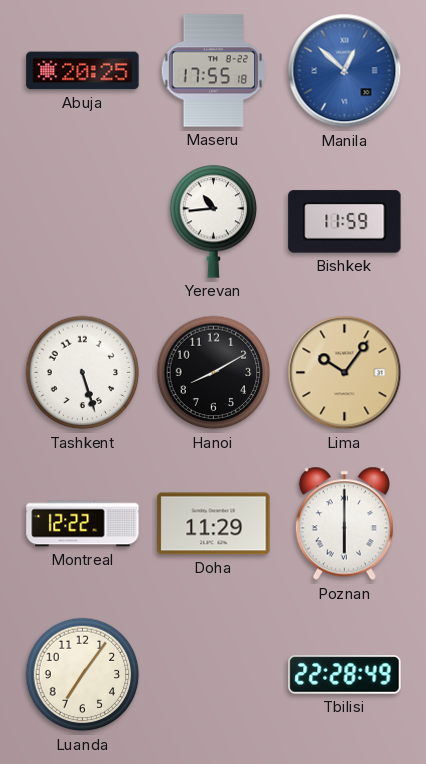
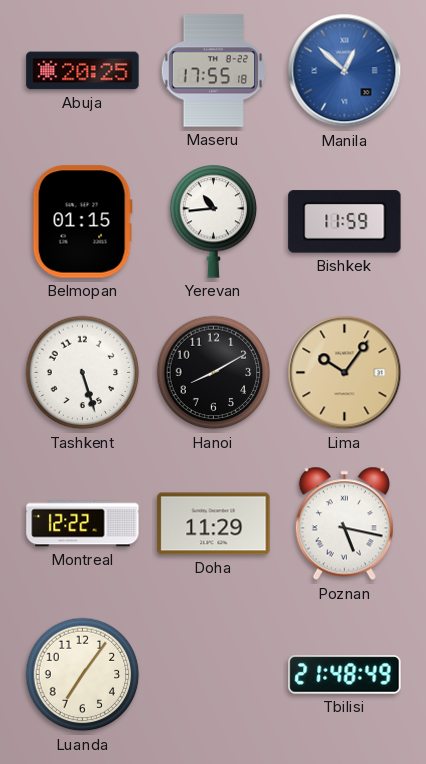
Belmopan: none -> 01:15
Poznan: 6:00 -> 5:17
Tbilisi: 22:28 -> 21:48
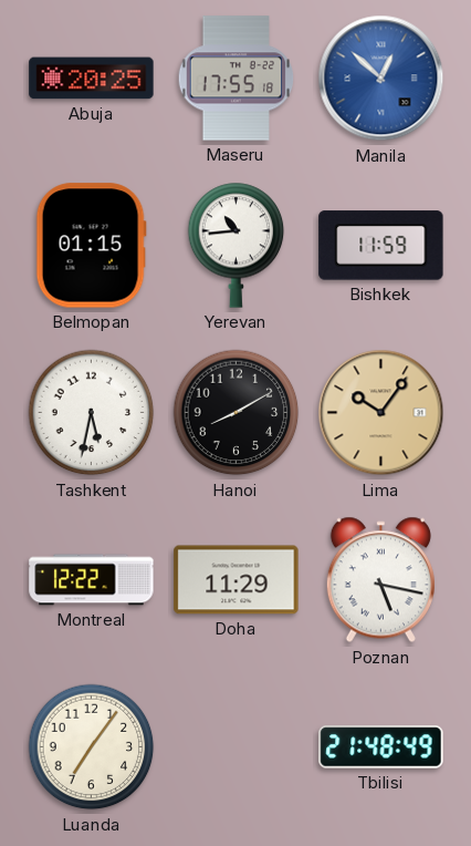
Tashkent: 5:27 -> 5:32
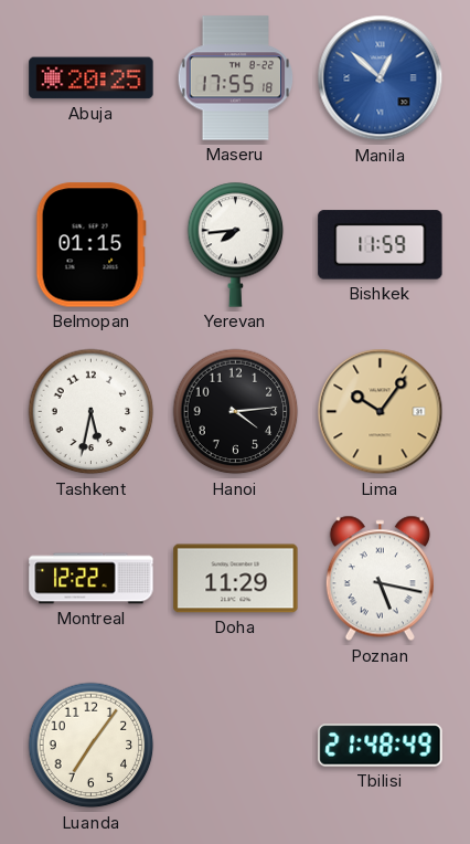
Yerevan: 10:44 -> 7:44
Hanoi: 8:10 -> 4:14
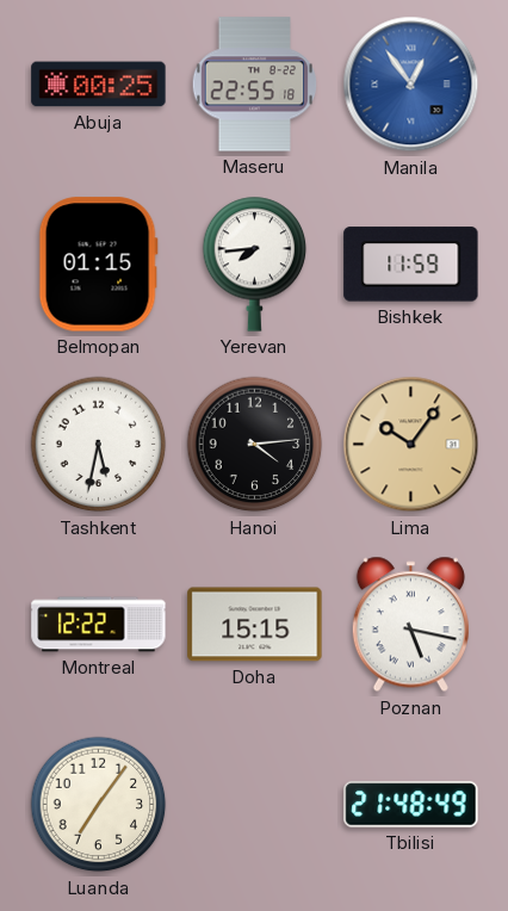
Abuja: 20:25 -> 00:25
Maseru: 17:55 -> 22:55
Manila: 12:52 -> 12:54
Doha: 11:29 -> 15:15
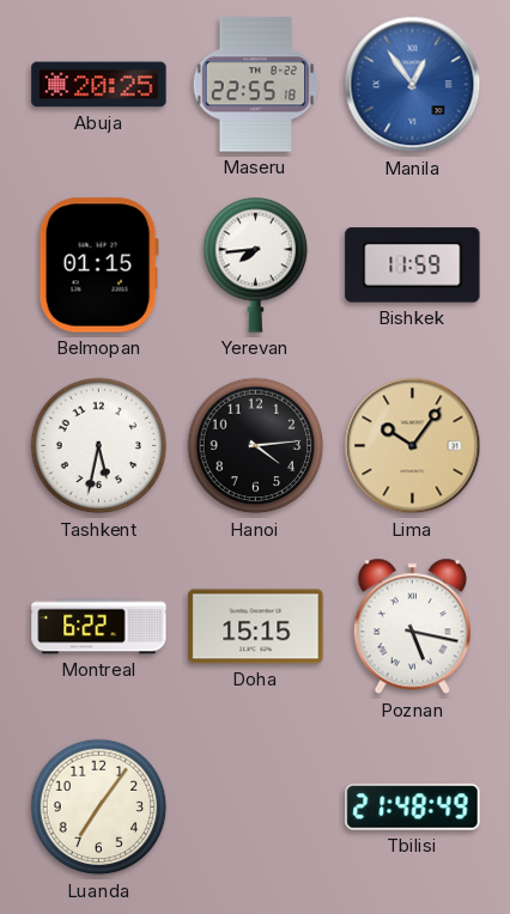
Abuja: 00:25 -> 20:25
Montreal: 12:22 -> 6:22
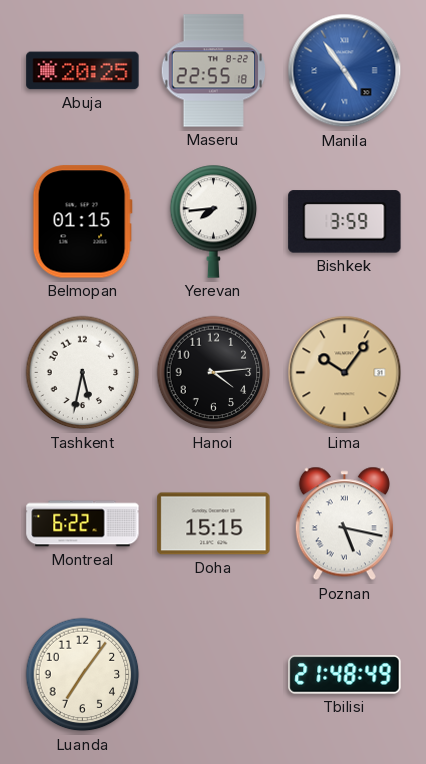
Manila: 12:54 -> 4:54
Bishkek: 11:59 -> 3:59
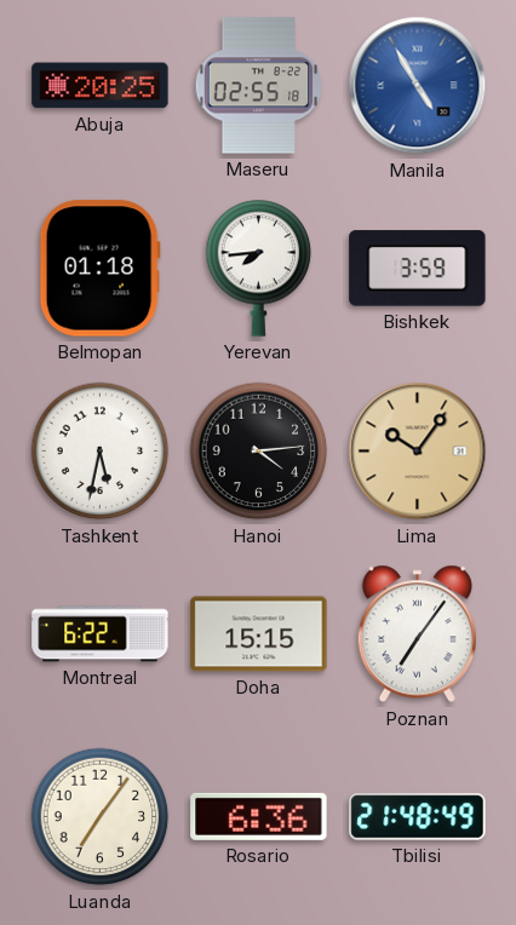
Maseru: 22:55 -> 02:55
Manila: 4:54 -> 4:55
Belmopan: 01:15 -> 01:18
Poznan: 5:17 -> 7:06
Rosario: none -> 6:36
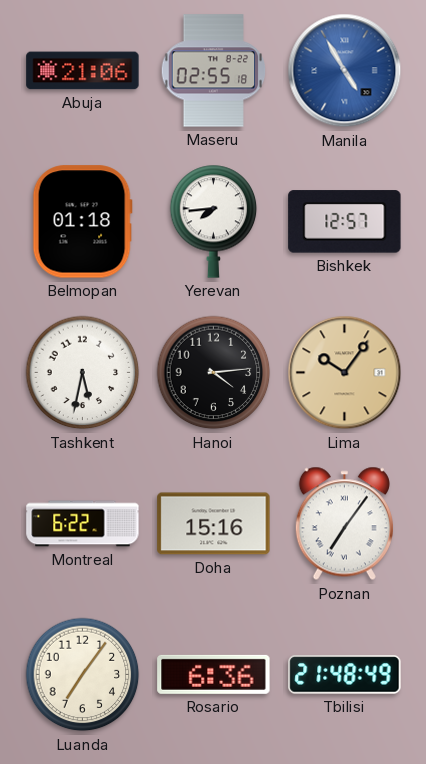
Abuja: 20:25 -> 21:06
Bishkek: 3:59 -> 12:57
Doha: 15:15 -> 15:16
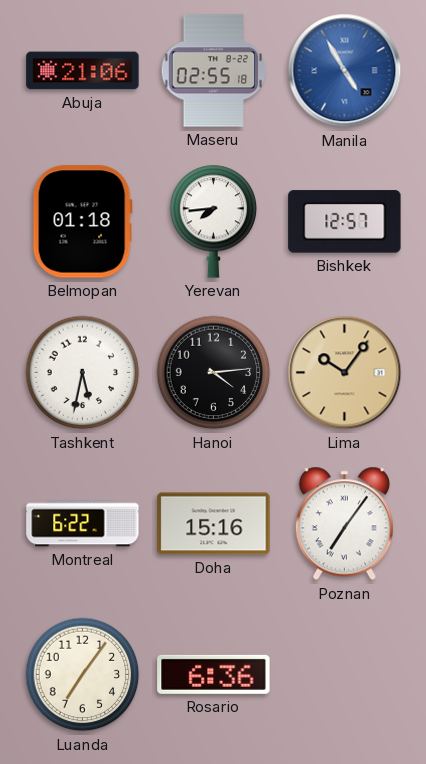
Tbilisi: 21:48 -> none
